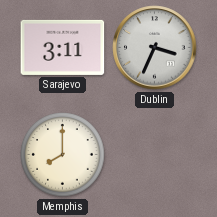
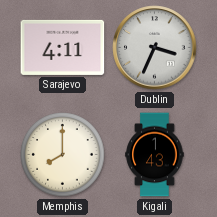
Sarajevo: 3:11 -> 4:11
Kigali: none -> 1:43
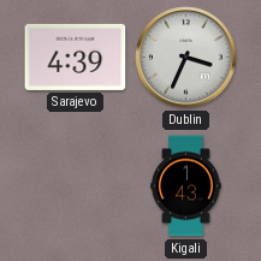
Sarajevo: 4:11 -> 4:39
Memphis: 8:00 -> none
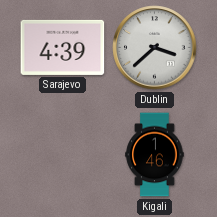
Dublin: 3:34 -> 3:38
Kigali: 1:43 -> 1:46
